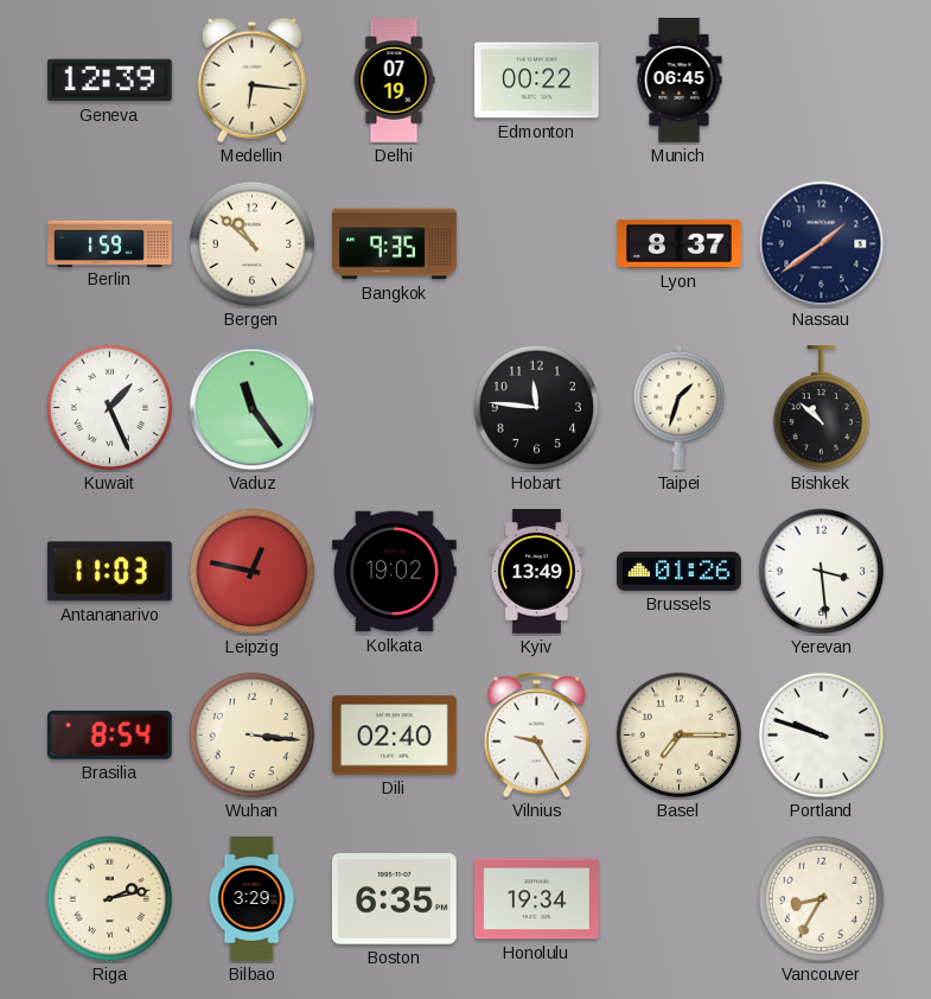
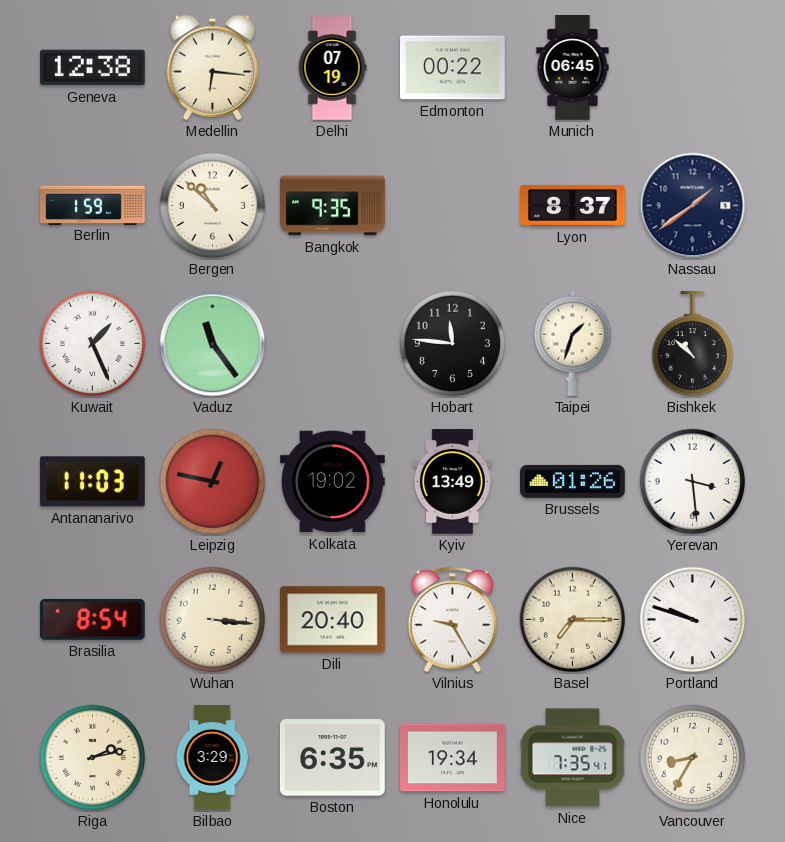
Geneva: 12:39 -> 12:38
Dili: 02:40 -> 20:40
Nice: none -> 7:35
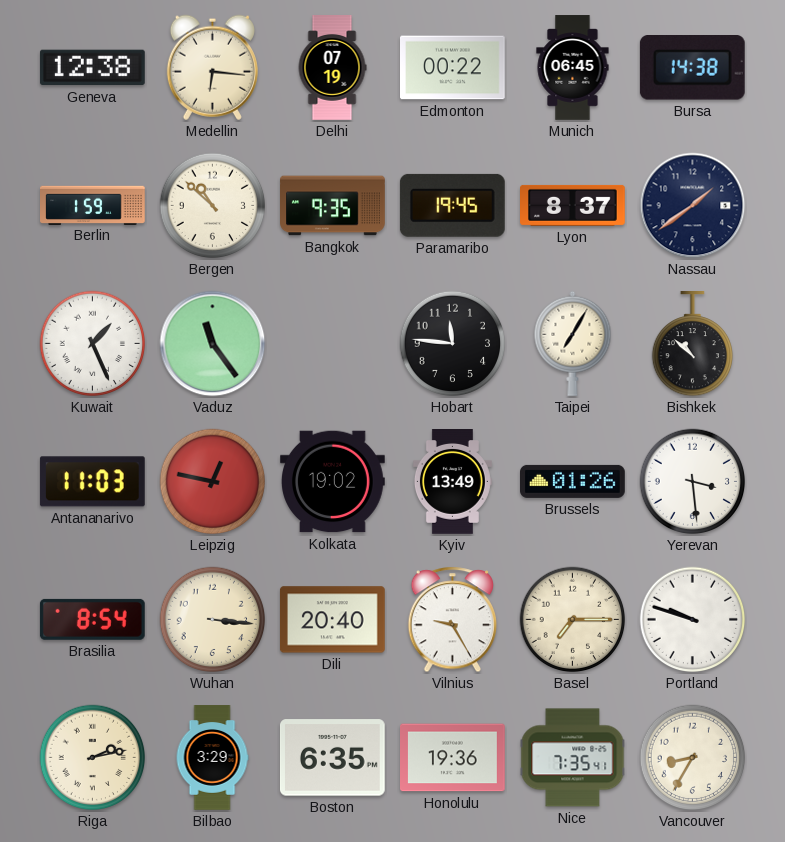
Bursa: none -> 14:38
Paramaribo: none -> 19:45
Taipei: 1:33 -> 7:05
Honolulu: 19:34 -> 19:36
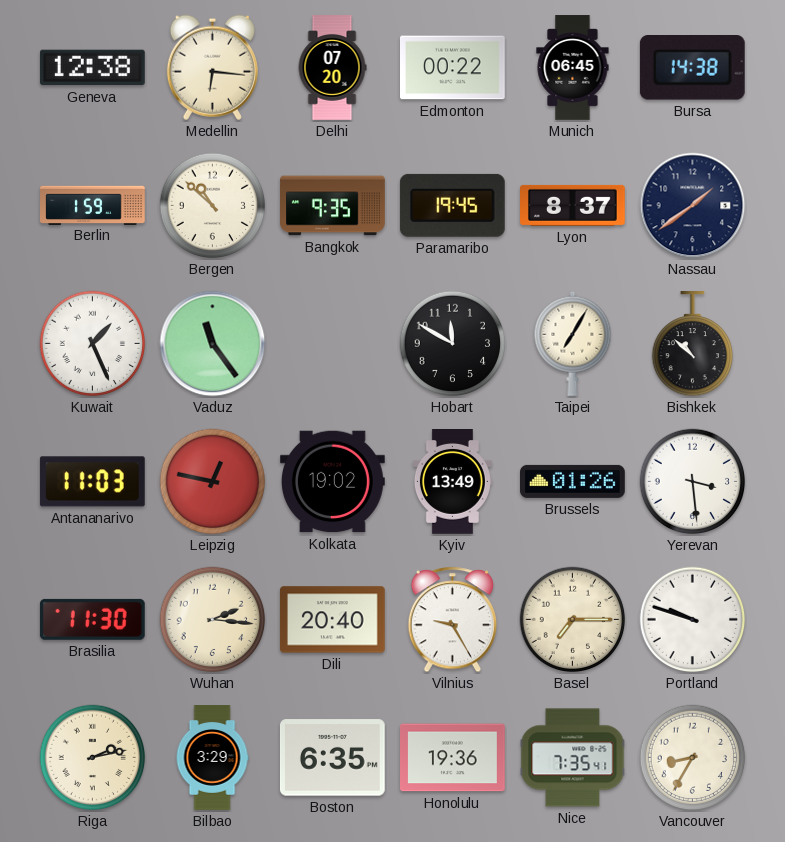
Delhi: 07:19 -> 07:20
Hobart: 11:46 -> 11:50
Brasilia: 8:54 -> 11:30
Wuhan: 3:16 -> 2:16
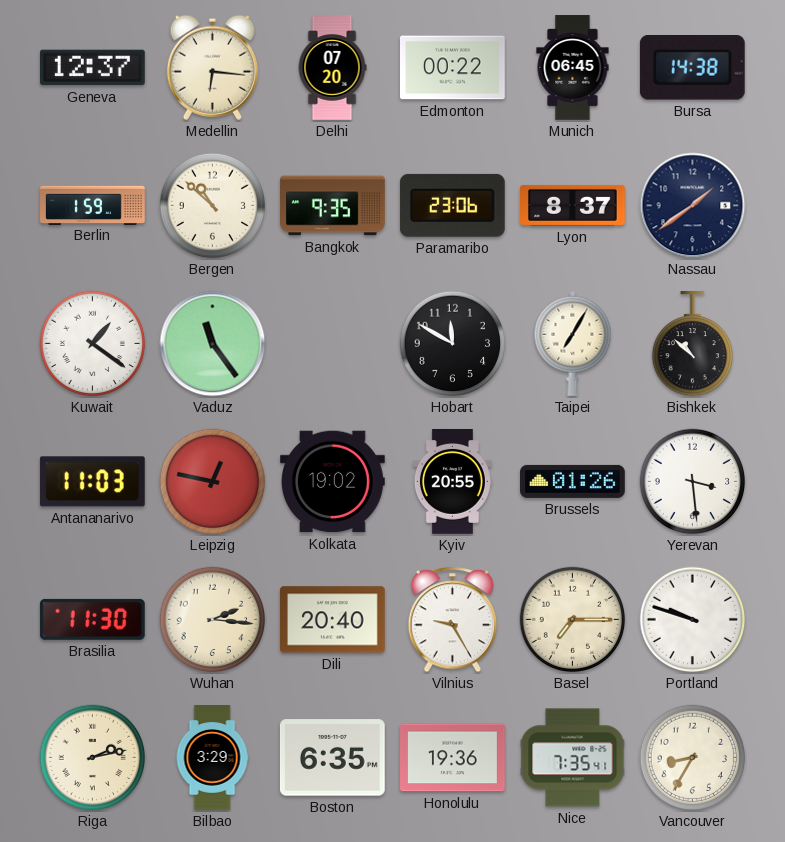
Geneva: 12:38 -> 12:37
Paramaribo: 19:45 -> 23:06
Kuwait: 1:26 -> 1:21
Kyiv: 13:49 -> 20:55
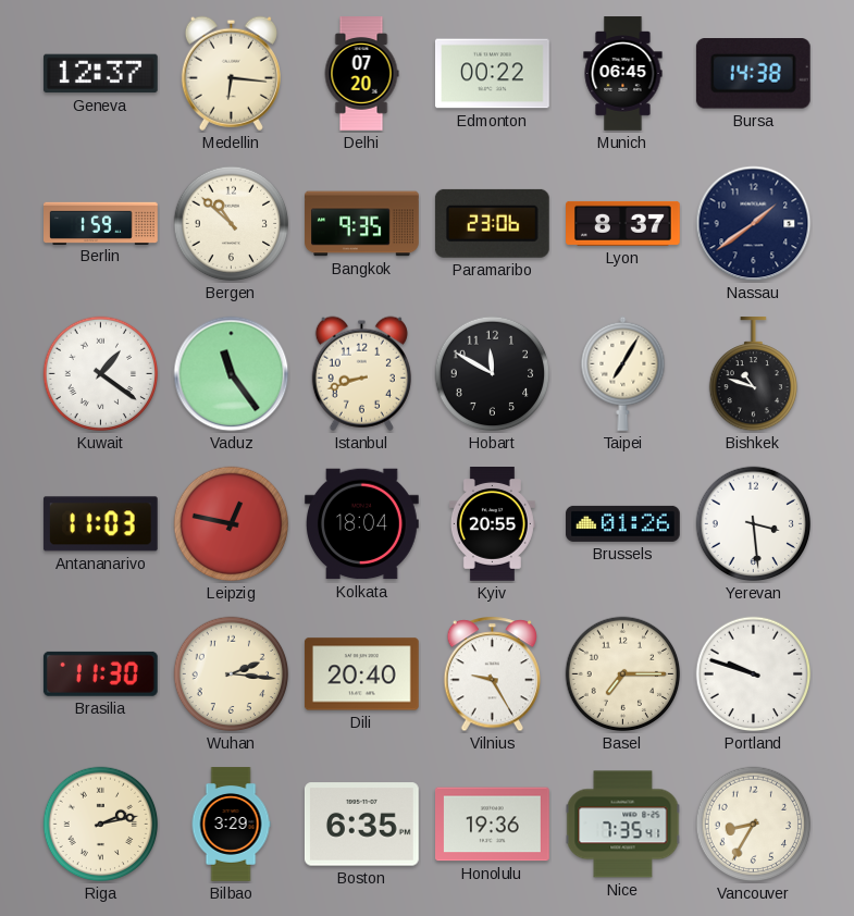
Istanbul: none -> 8:42
Bishkek: 10:52 -> 10:48
Kolkata: 19:02 -> 18:04
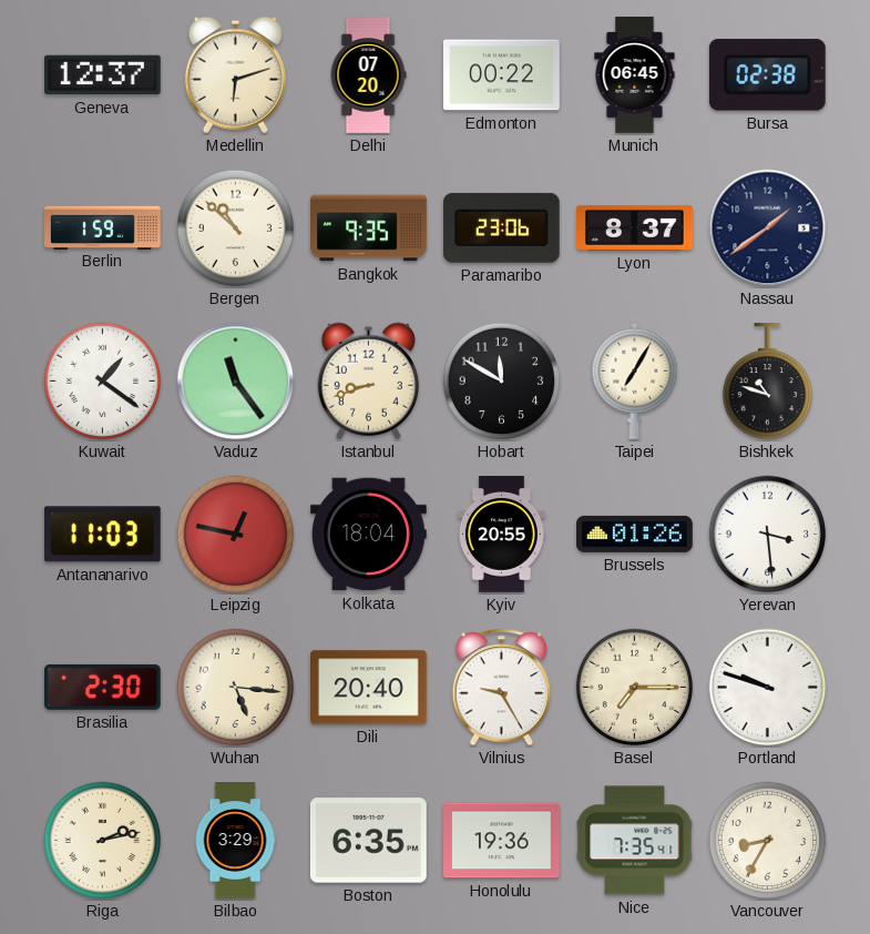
Medellin: 6:16 -> 6:12
Bursa: 14:38 -> 02:38
Brasilia: 11:30 -> 2:30
Wuhan: 2:16 -> 5:16
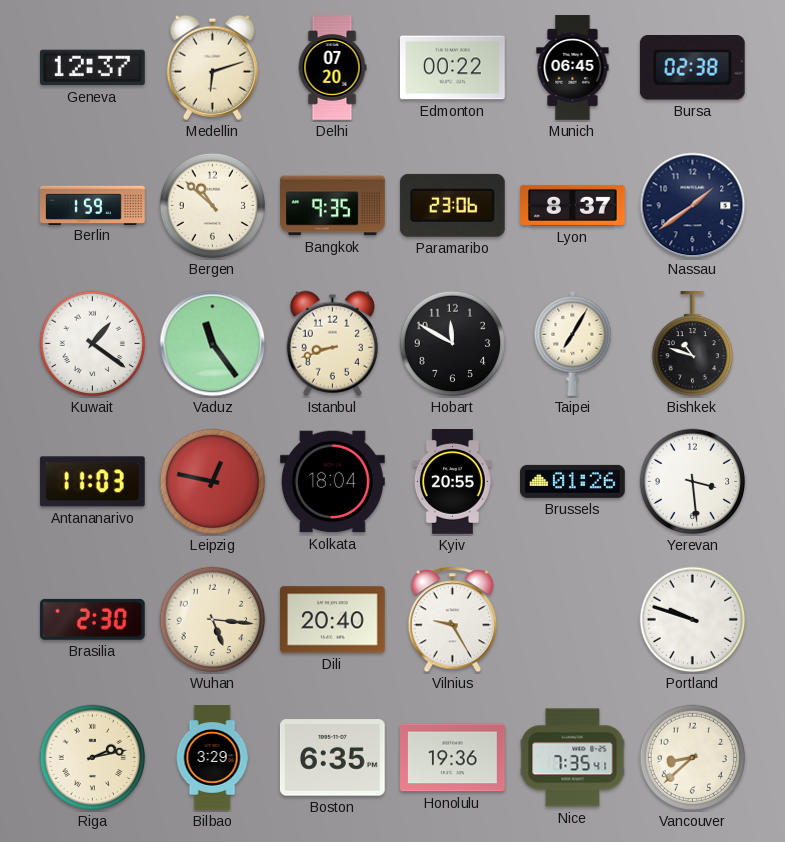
Basel: 7:15 -> none
Vancouver: 8:35 -> 8:38
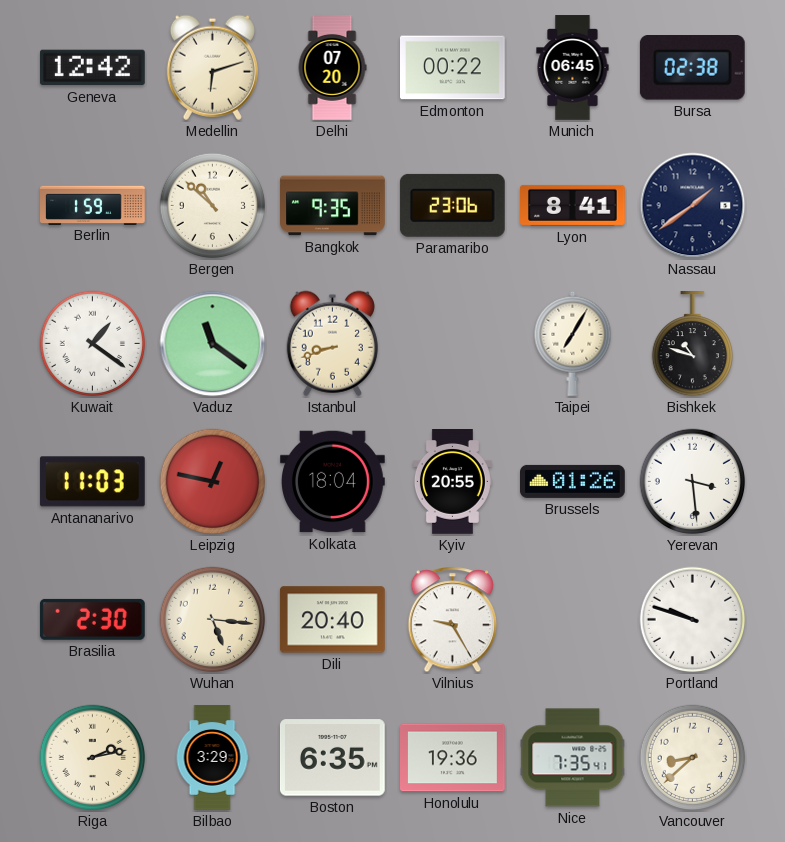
Geneva: 12:37 -> 12:42
Lyon: 8:37 -> 8:41
Vaduz: 11:24 -> 11:21
Hobart: 11:50 -> none
